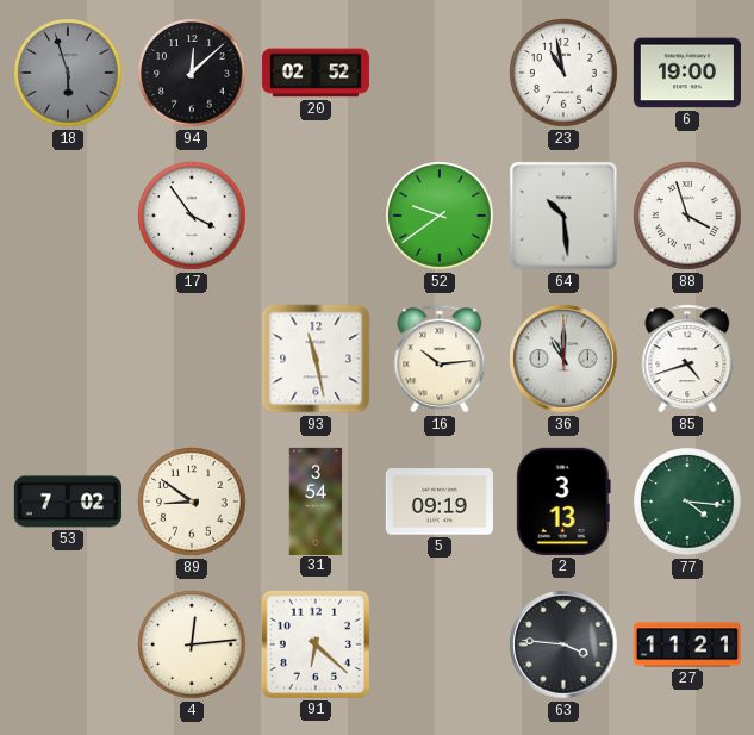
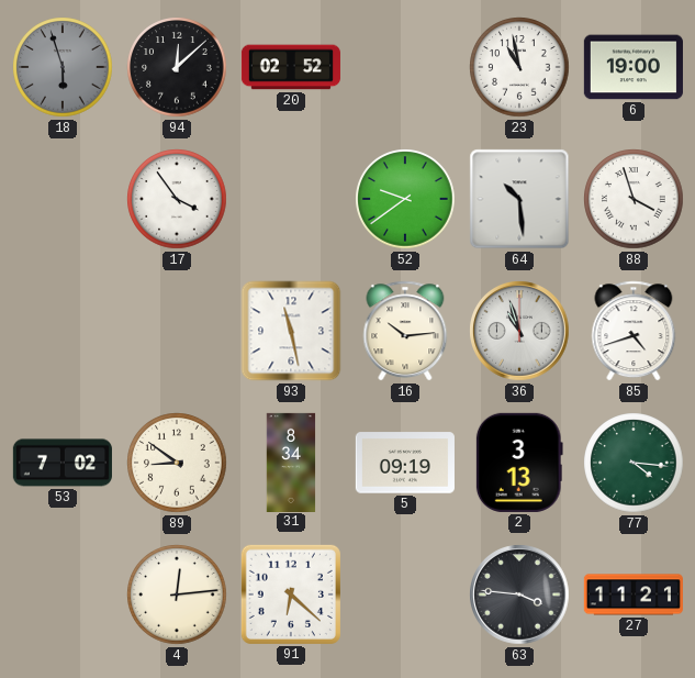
36: 11:00 -> 10:57
31: 3:54 -> 8:34
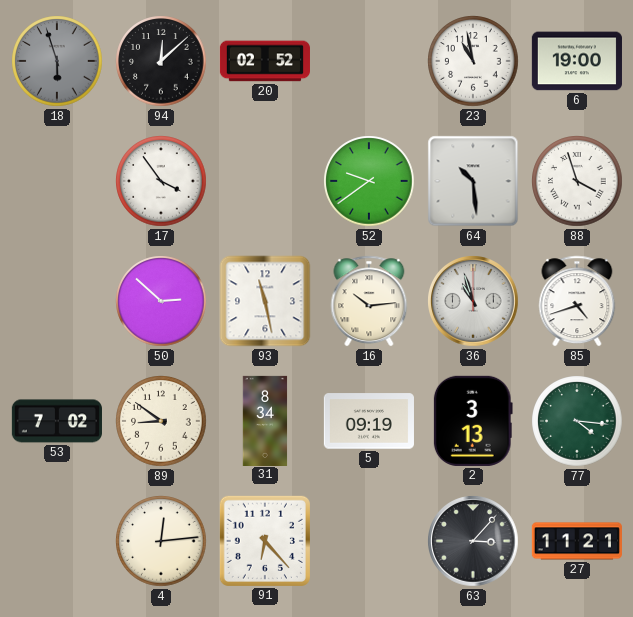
50: none -> 2:52
91: 6:22 -> 6:23
63: 3:46 -> 3:07
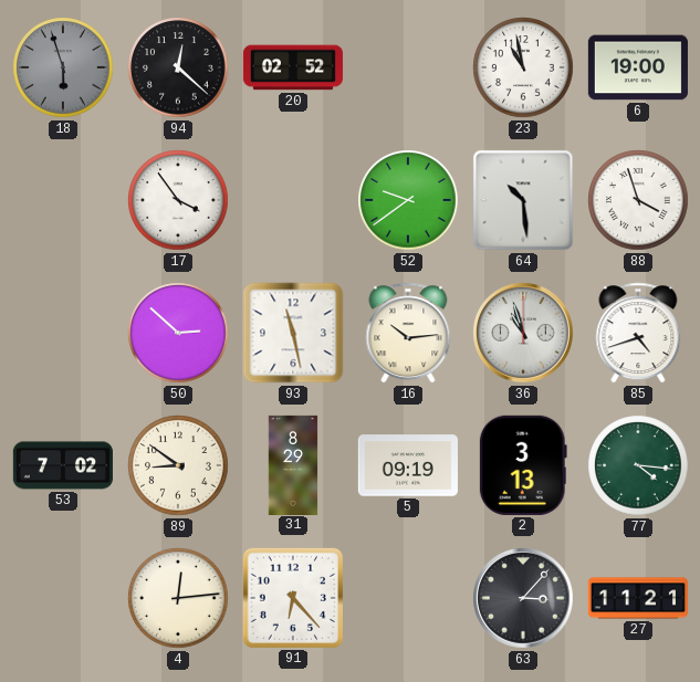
94: 12:08 -> 12:22
31: 8:34 -> 8:29
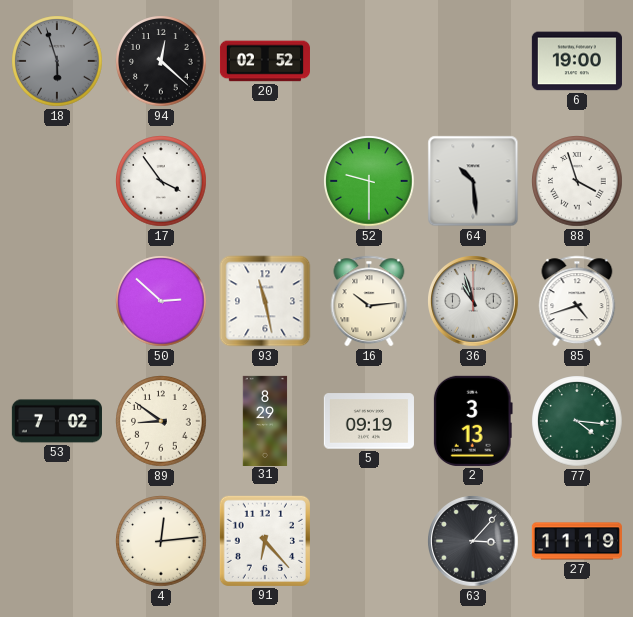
23: 10:58 -> none
52: 9:39 -> 9:30
27: 11:21 -> 11:19
